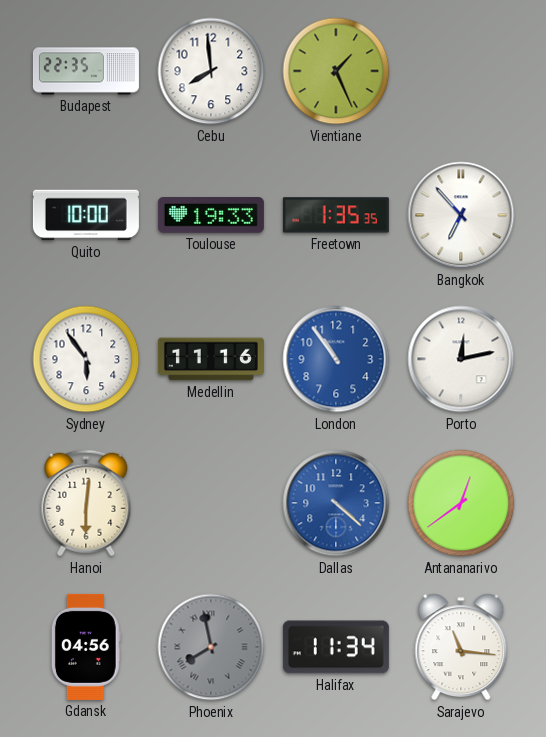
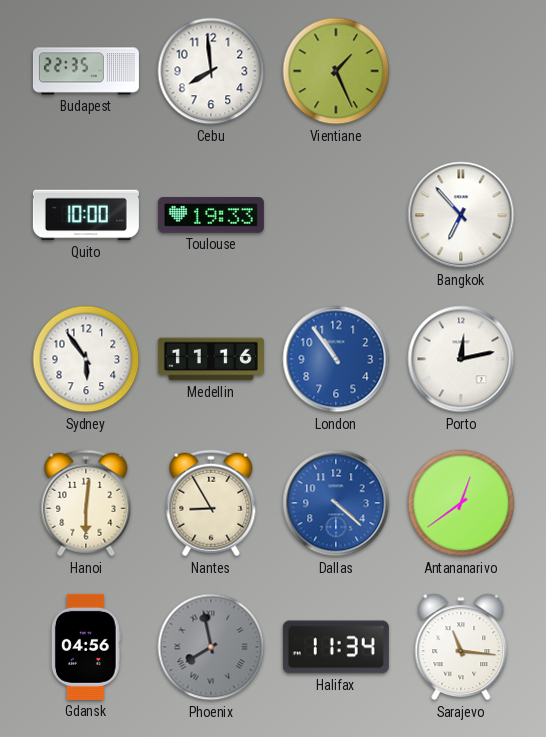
Freetown: 1:35 -> none
Nantes: none -> 8:55
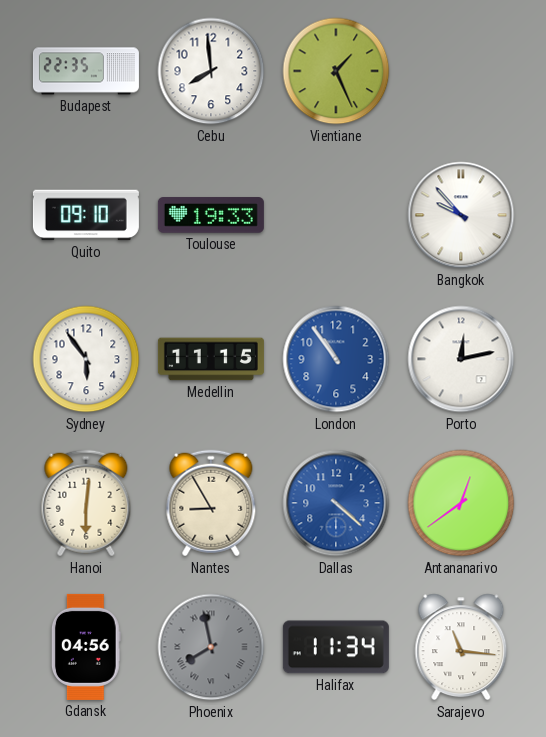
Quito: 10:00 -> 09:10
Bangkok: 6:53 -> 9:53
Medellin: 11:16 -> 11:15
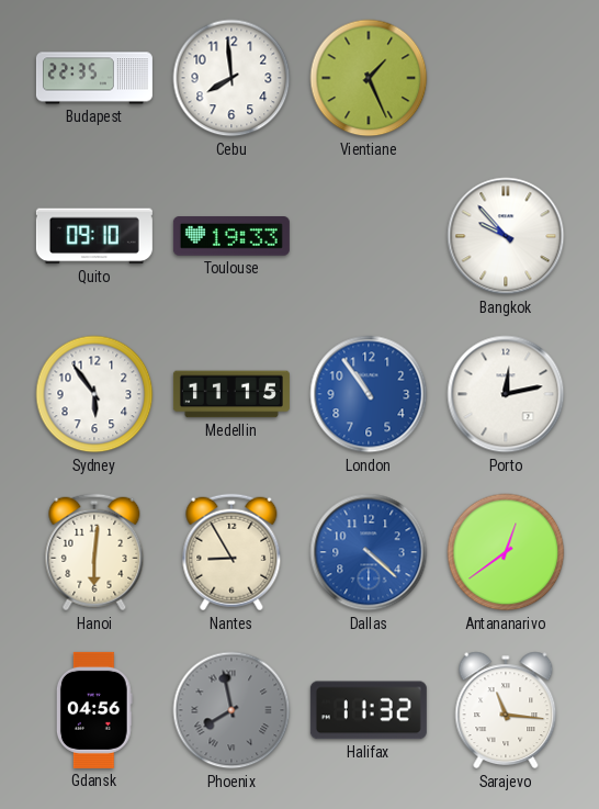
Halifax: 11:34 -> 11:32
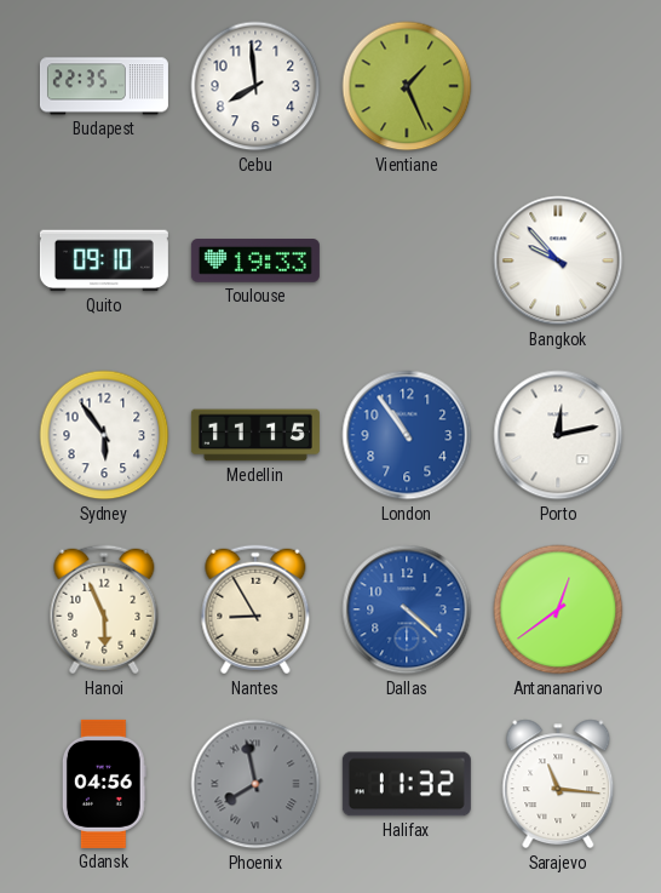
Hanoi: 6:01 -> 5:56
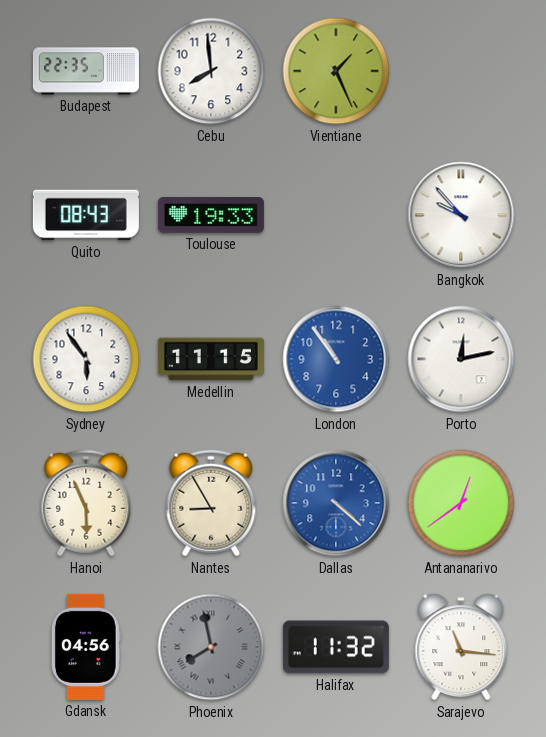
Quito: 09:10 -> 08:43
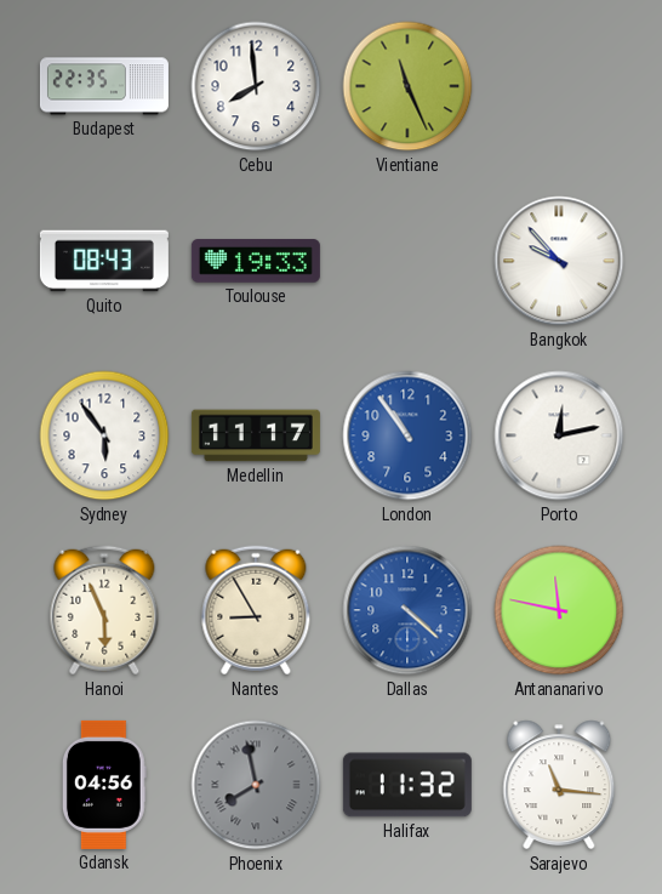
Vientiane: 1:26 -> 11:26
Medellin: 11:15 -> 11:17
Antananarivo: 12:39 -> 11:47
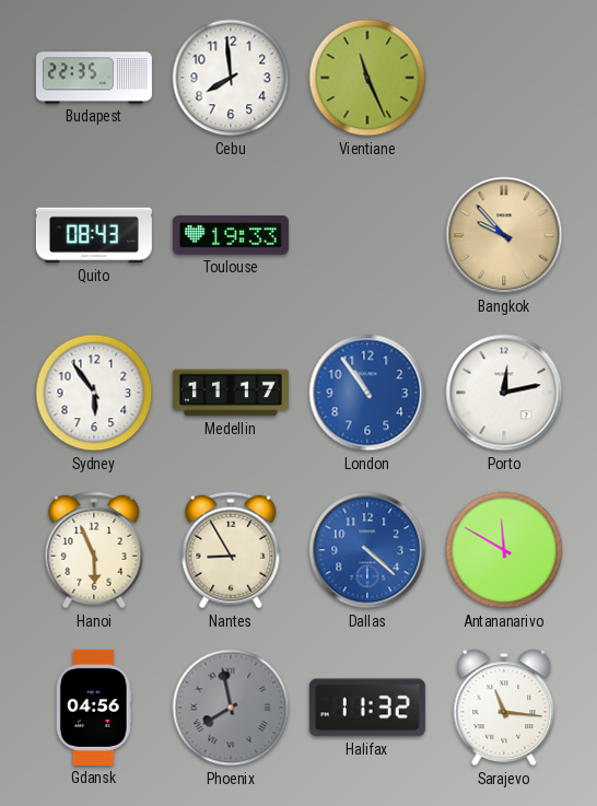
Bangkok dial: white -> champagne
Antananarivo: 11:47 -> 11:50
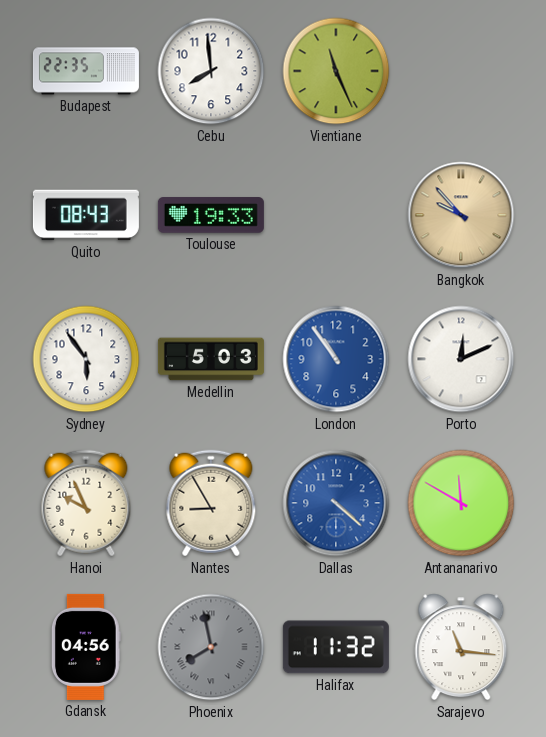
Medellin: 11:17 -> 5:03
Porto: 12:13 -> 12:11
Hanoi: 5:56 -> 9:56
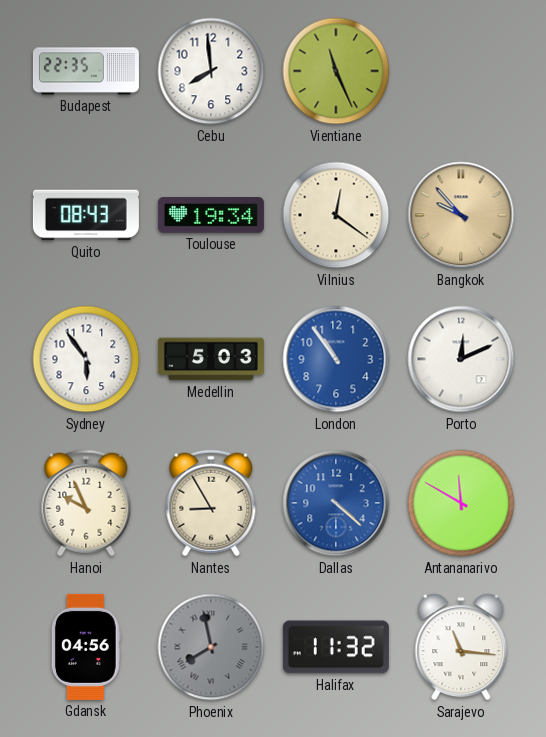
Toulouse: 19:33 -> 19:34
Vilnius: none -> 12:21
